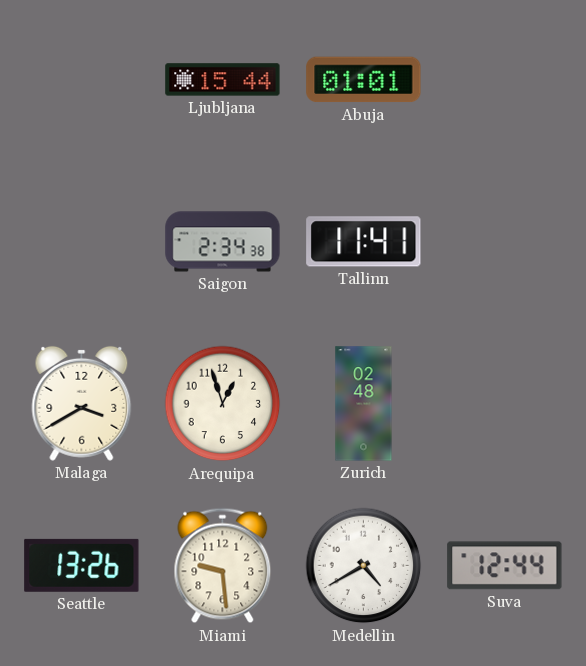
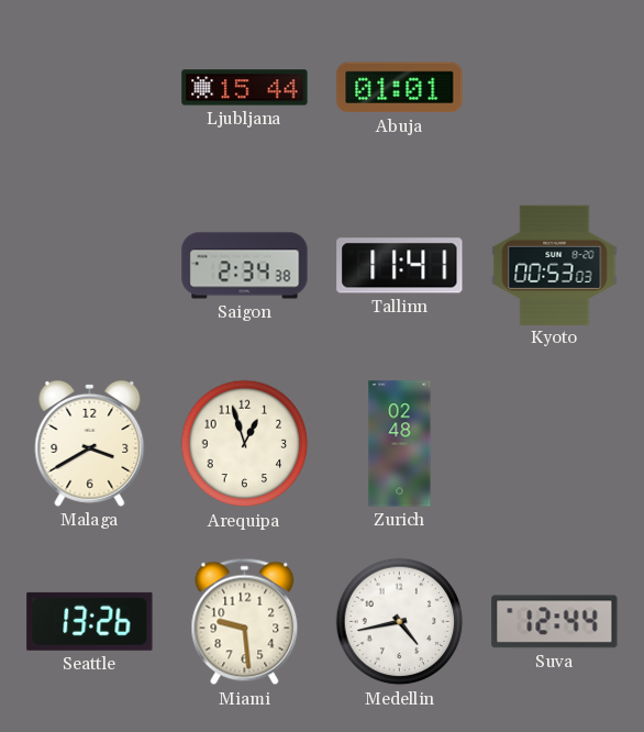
Kyoto: none -> 00:53
Medellin: 4:40 -> 4:43
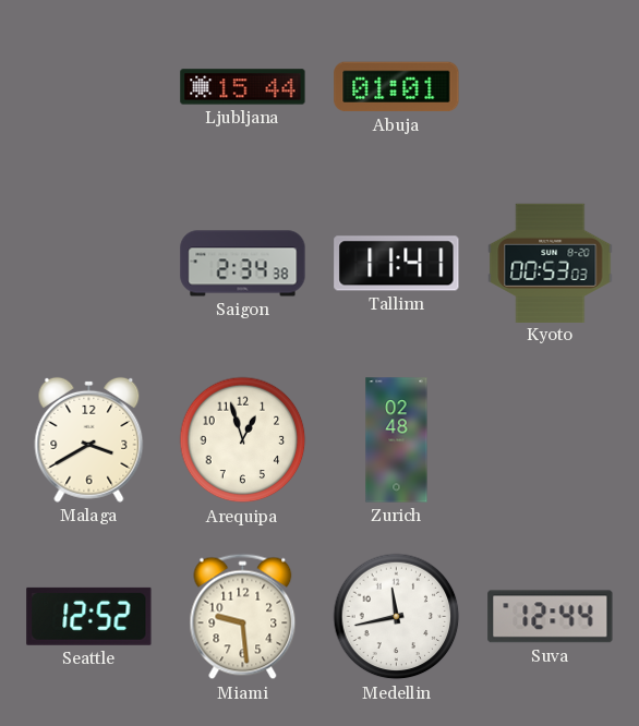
Seattle: 13:26 -> 12:52
Medellin: 4:43 -> 11:43
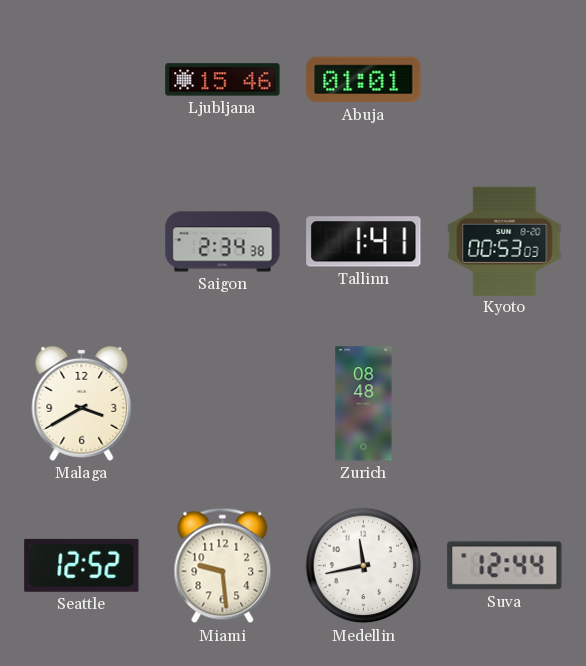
Ljubljana: 15:44 -> 15:46
Tallinn: 11:41 -> 1:41
Arequipa: 12:57 -> none
Zurich: 02:48 -> 08:48
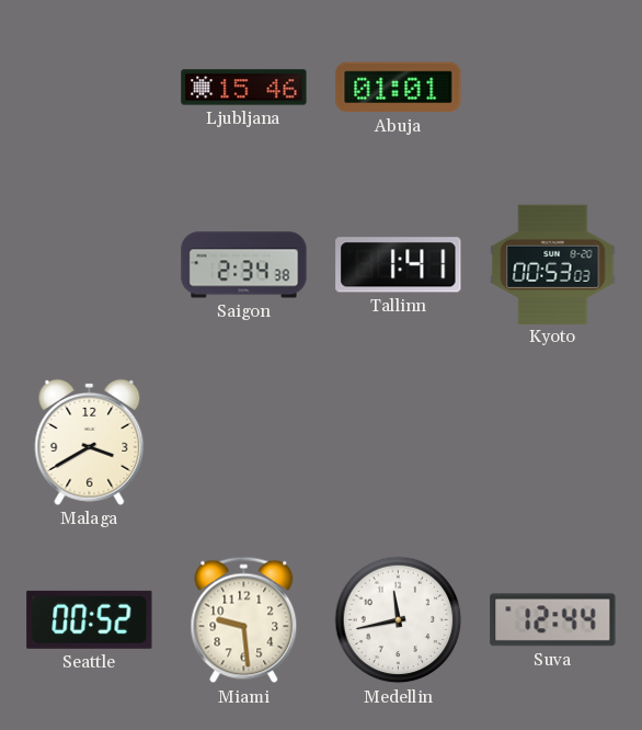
Zurich: 08:48 -> none
Seattle: 12:52 -> 00:52
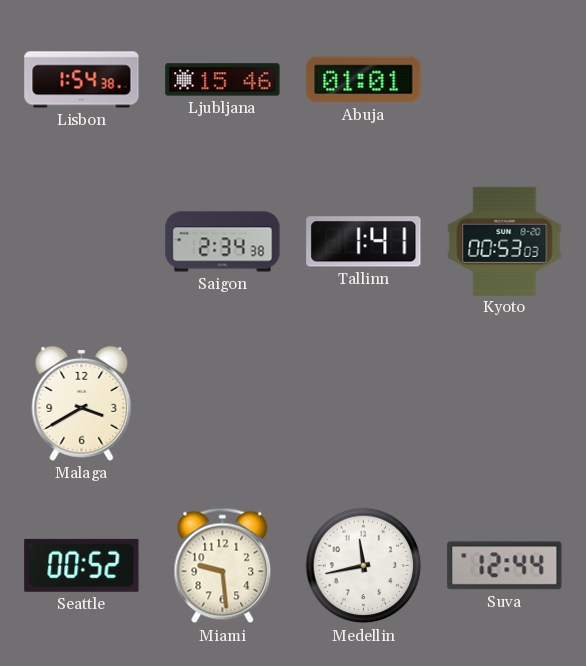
Lisbon: none -> 1:54
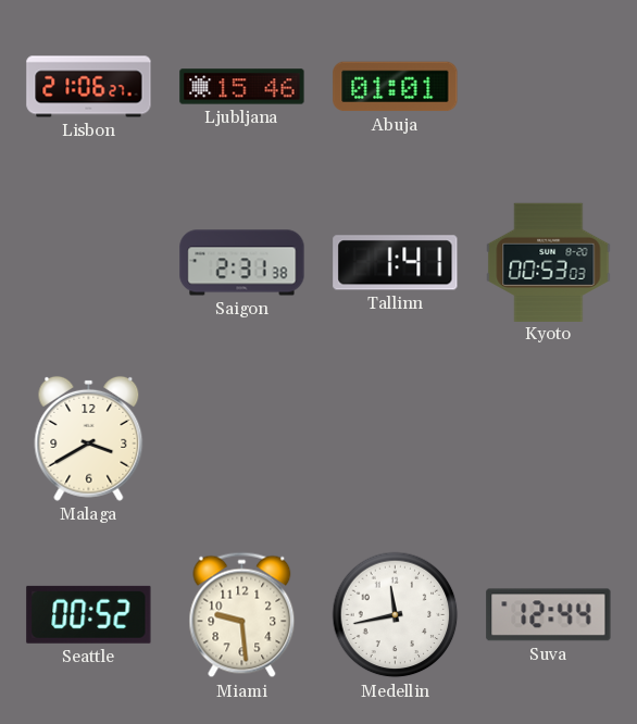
Lisbon: 1:54 -> 21:06
Saigon: 2:34 -> 2:31
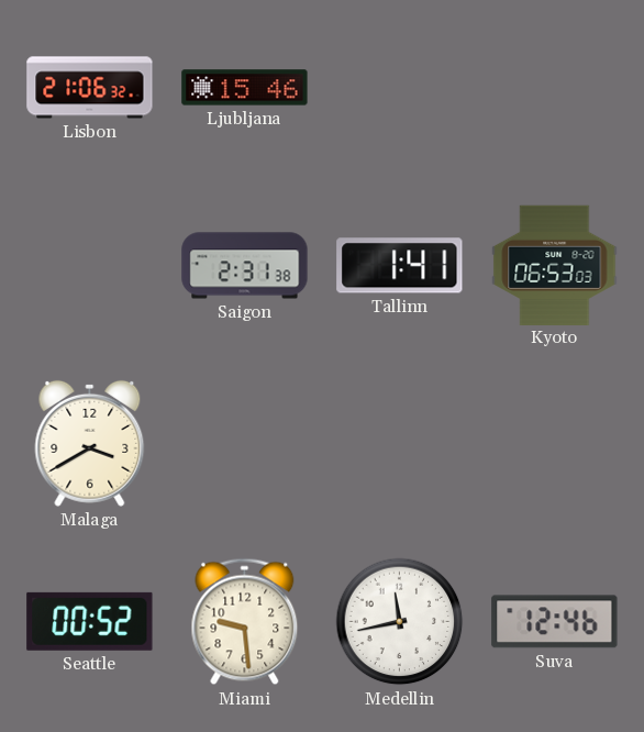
Lisbon: 21:06:27 -> 21:06:32
Abuja: 01:01 -> none
Kyoto: 00:53 -> 06:53
Suva: 12:44 -> 12:46
